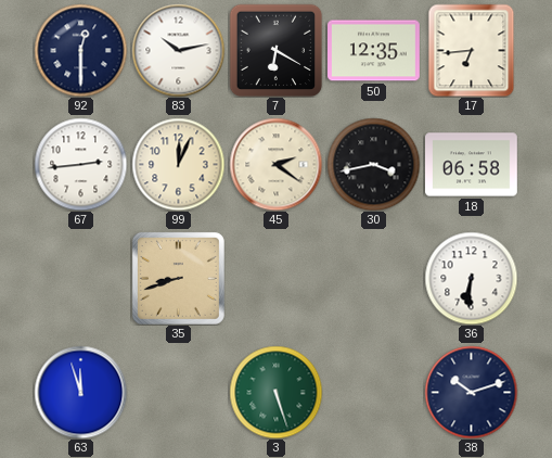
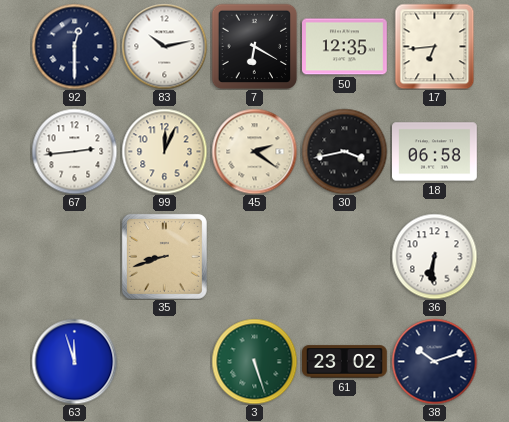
61: none -> 23:02
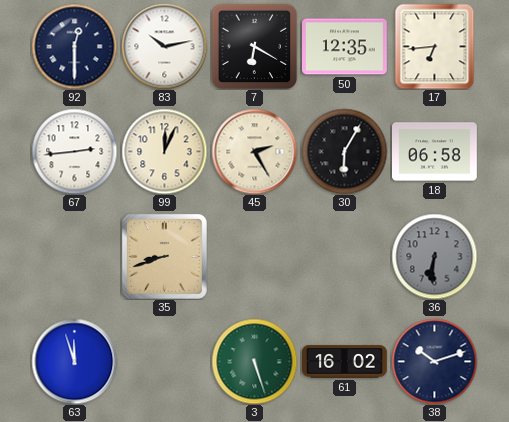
45: 2:21 -> 2:25
30: 3:43 -> 6:05
36 dial: white -> grey
61: 23:02 -> 16:02
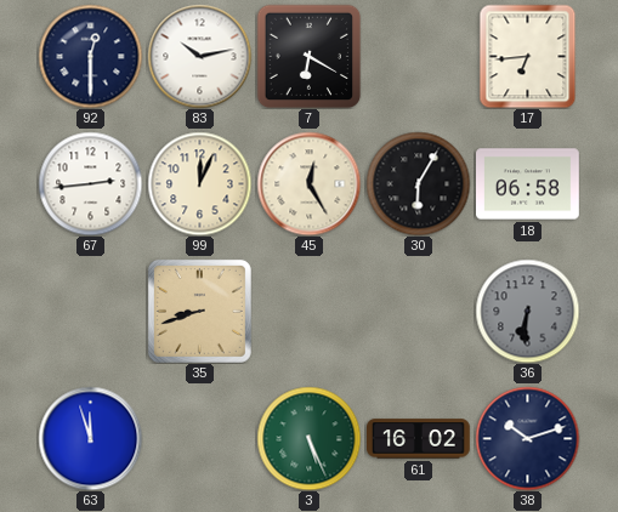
50: 12:35 -> none
45: 2:25 -> 12:25
3: 5:27 -> 5:26
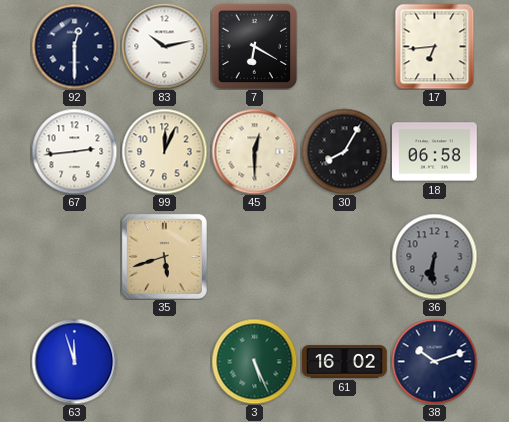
45: 12:25 -> 12:30
30: 6:05 -> 8:05
35: 8:42 -> 5:42
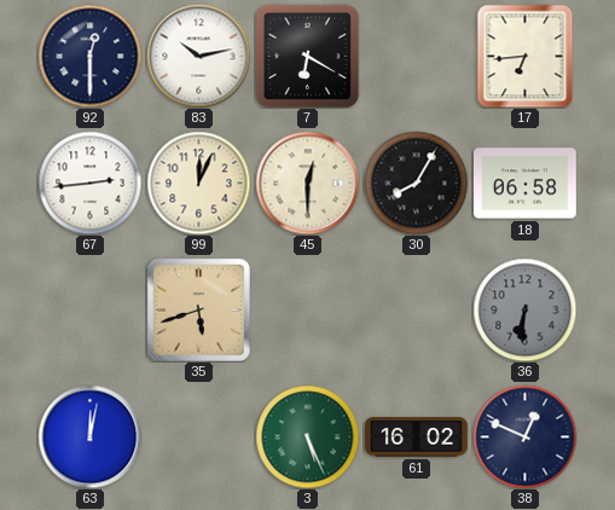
63: 11:57 -> 12:02
38: 10:12 -> 12:49
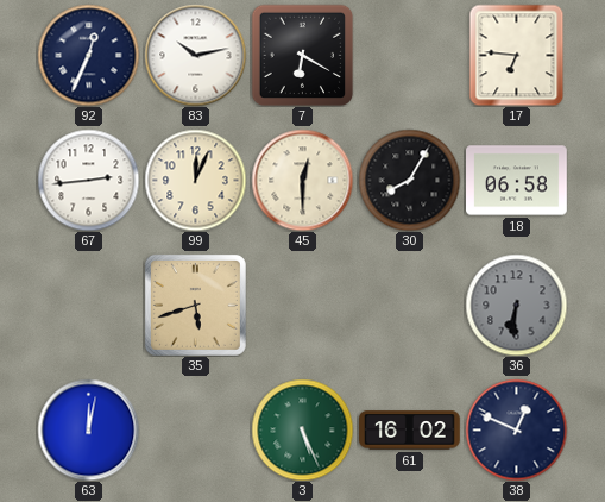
92: 12:30 -> 12:34
17: 6:44 -> 6:46
